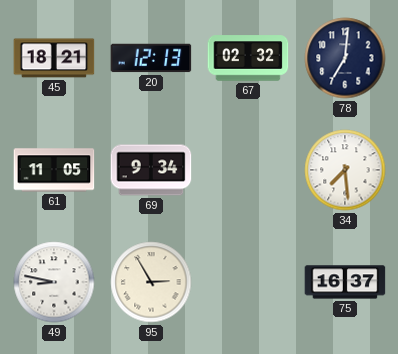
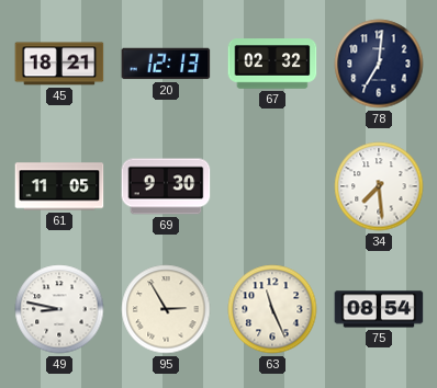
69: 9:34 -> 9:30
63: none -> 11:26
75: 16:37 -> 08:54
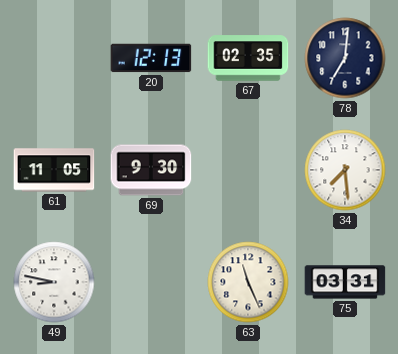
45: 18:21 -> none
67: 02:32 -> 02:35
95: 2:55 -> none
75: 08:54 -> 03:31
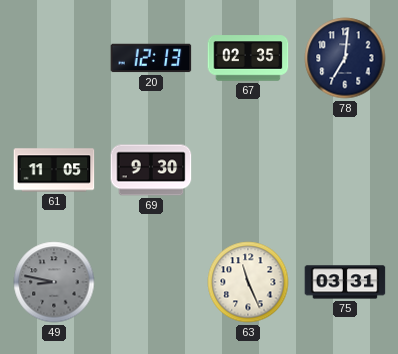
34: 7:29 -> none
49 dial: white -> grey
